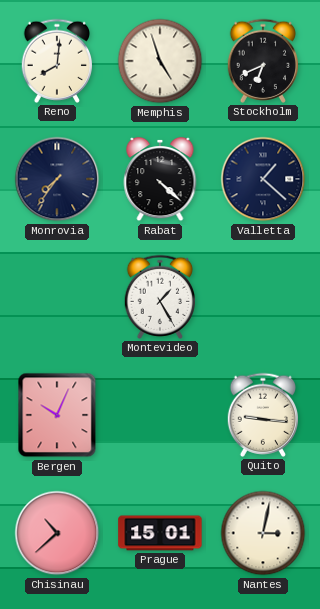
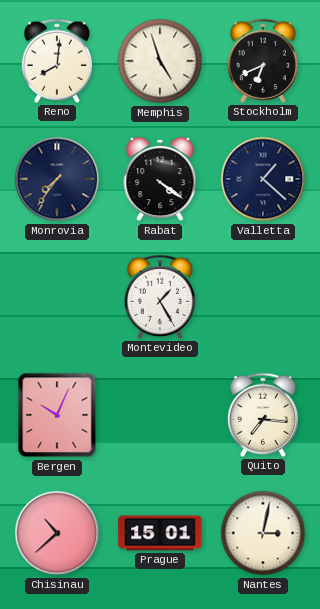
Rabat: 4:22 -> 4:21
Quito: 9:16 -> 7:16
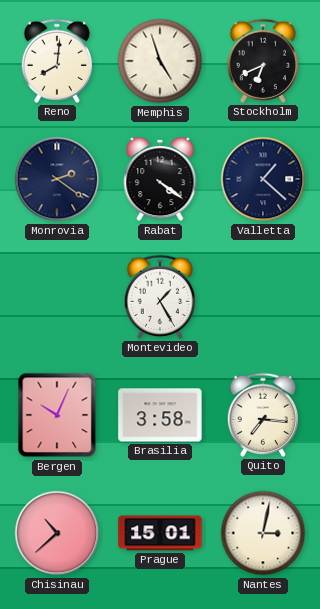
Monrovia: 7:36 -> 2:21
Brasilia: none -> 3:58
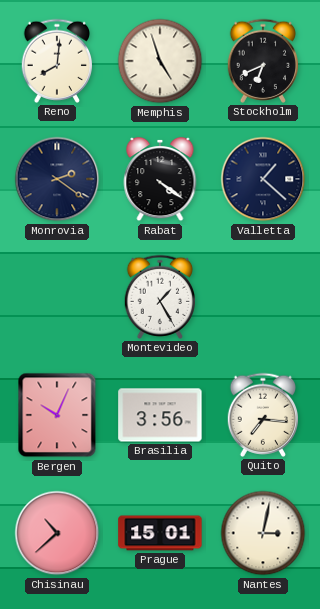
Brasilia: 3:58 -> 3:56
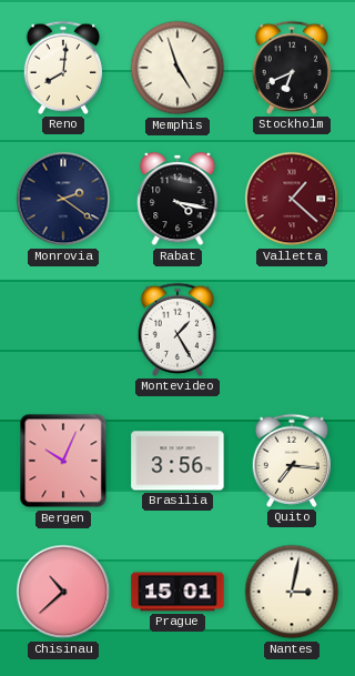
Rabat: 4:21 -> 4:17
Valletta dial: navy -> burgundy
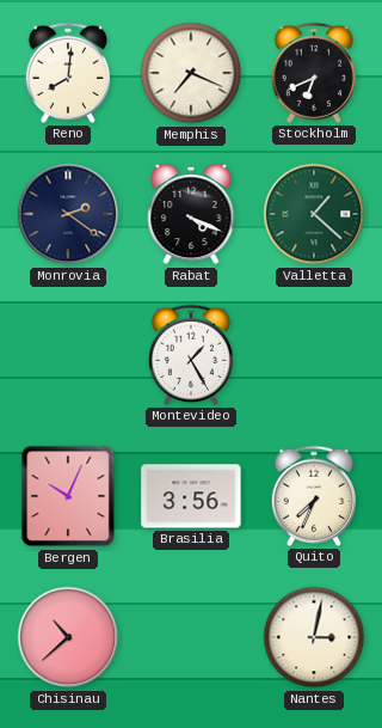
Memphis: 4:57 -> 7:19
Rabat: 4:17 -> 4:19
Valletta dial: burgundy -> green
Quito: 7:16 -> 7:34
Prague: 15:01 -> none
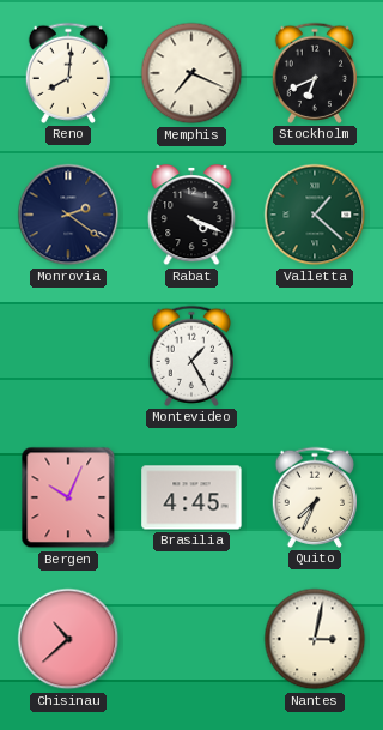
Brasilia: 3:56 -> 4:45
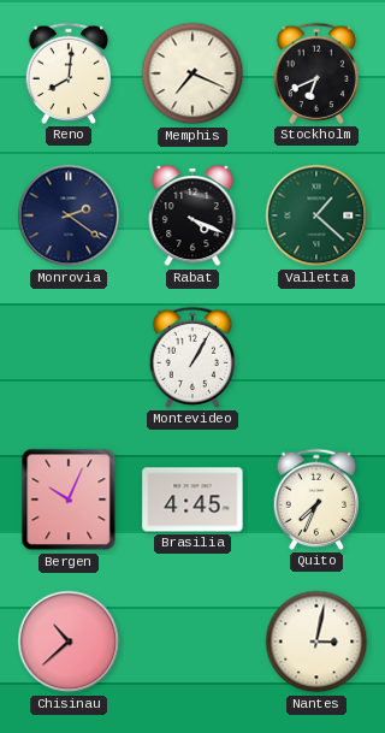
Montevideo: 1:25 -> 1:05
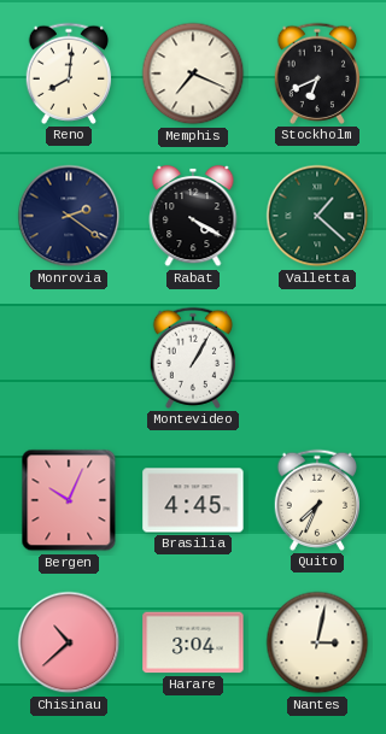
Rabat: 4:19 -> 4:20
Harare: none -> 3:04
